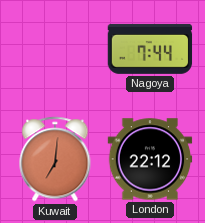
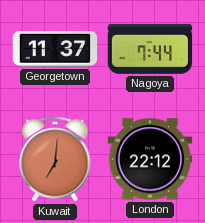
Georgetown: none -> 11:37
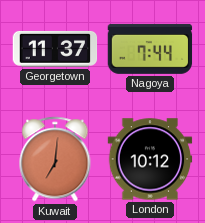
London: 22:12 -> 10:12
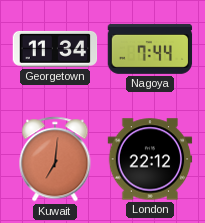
Georgetown: 11:37 -> 11:34
London: 10:12 -> 22:12
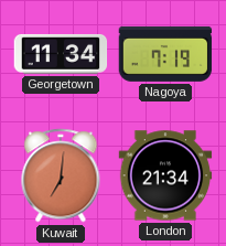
Nagoya: 7:44 -> 7:19
London: 22:12 -> 21:34
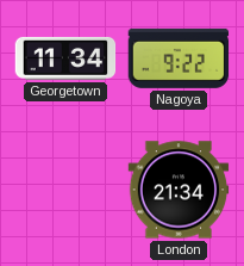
Nagoya: 7:19 -> 9:22
Kuwait: 7:01 -> none
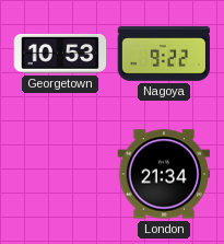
Georgetown: 11:34 -> 10:53
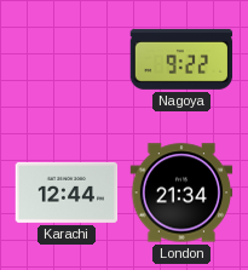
Georgetown: 10:53 -> none
Karachi: none -> 12:44
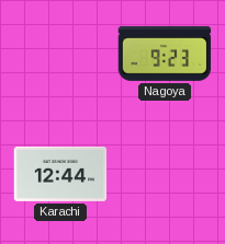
Nagoya: 9:22 -> 9:23
London: 21:34 -> none
